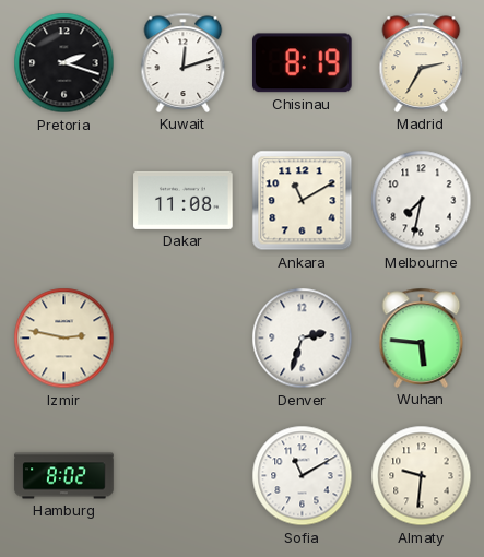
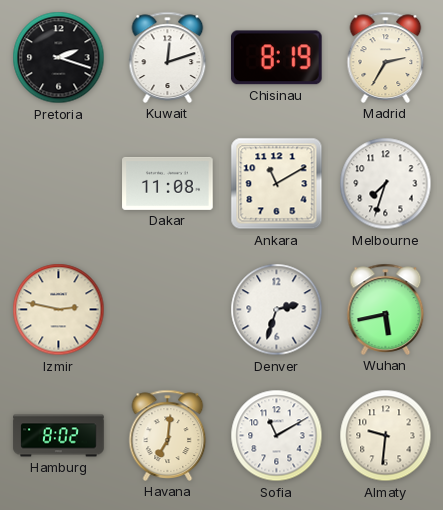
Melbourne: 7:32 -> 7:33
Wuhan: 5:46 -> 5:43
Havana: none -> 7:01
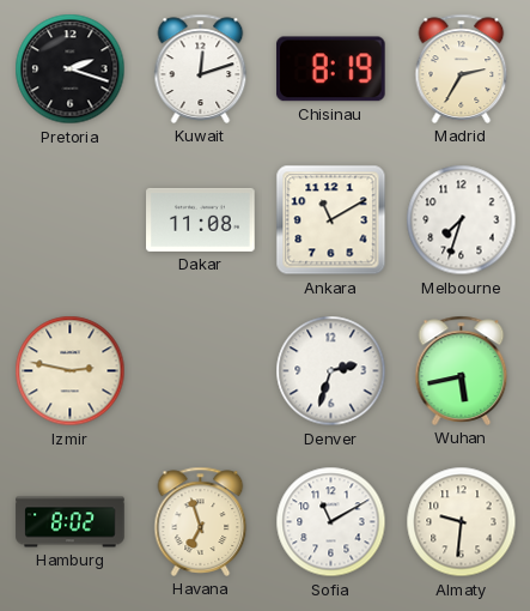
Havana: 7:01 -> 6:57
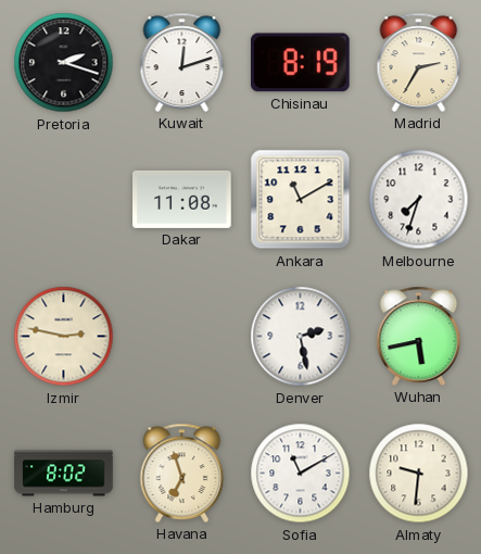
Denver: 2:33 -> 2:28
